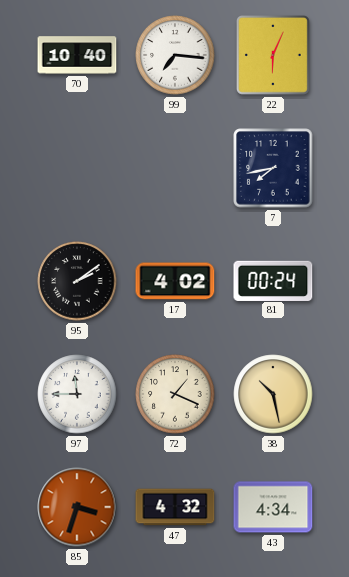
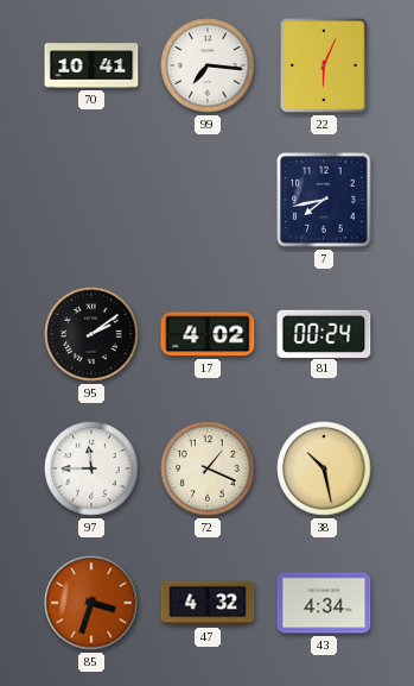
70: 10:40 -> 10:41
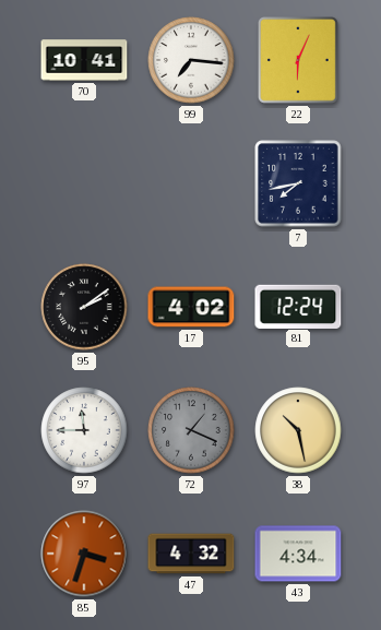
81: 00:24 -> 12:24
72 dial: cream -> grey
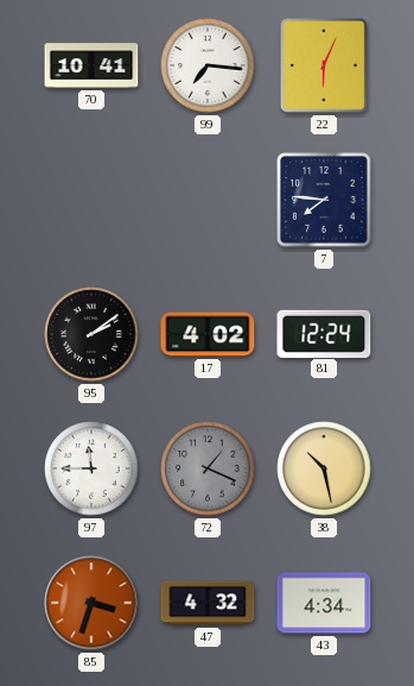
7: 7:43 -> 7:46
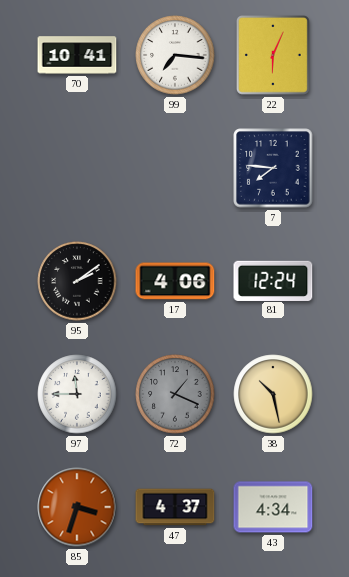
17: 4:02 -> 4:06
47: 4:32 -> 4:37
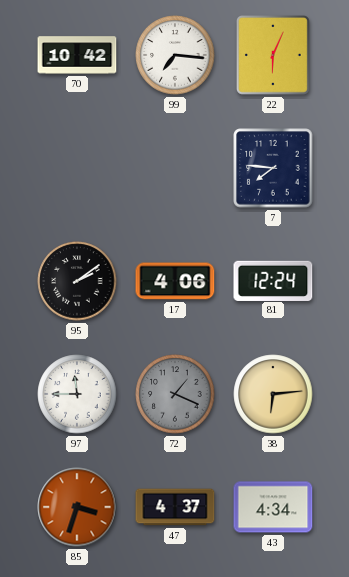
70: 10:41 -> 10:42
38: 10:28 -> 6:14
